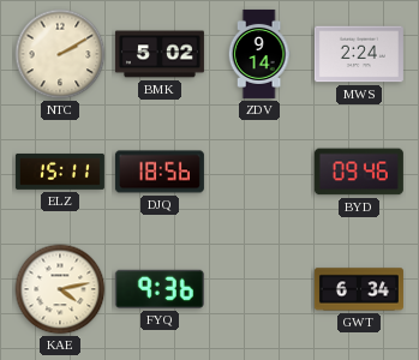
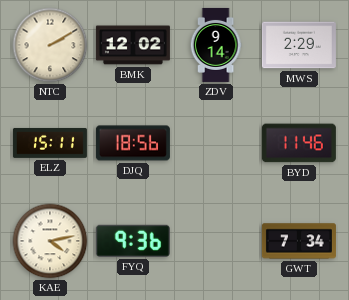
BMK: 5:02 -> 12:02
MWS: 2:24 -> 2:29
BYD: 09:46 -> 11:46
GWT: 6:34 -> 7:34
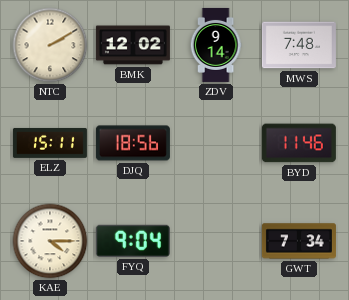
MWS: 2:29 -> 7:48
KAE: 4:13 -> 4:15
FYQ: 9:36 -> 9:04
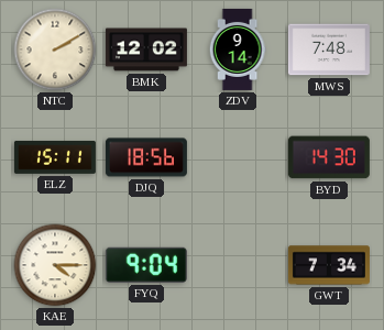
BYD: 11:46 -> 14:30
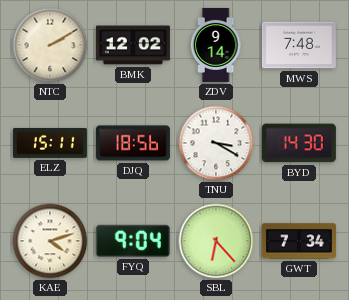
TNU: none -> 3:20
KAE: 4:15 -> 4:12
SBL: none -> 6:23
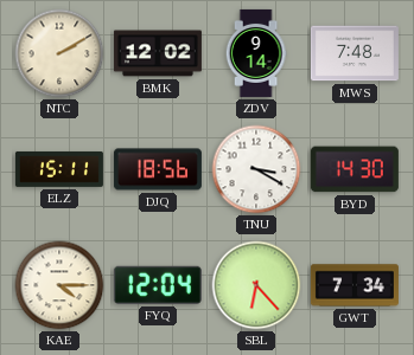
KAE: 4:12 -> 4:15
FYQ: 9:04 -> 12:04
